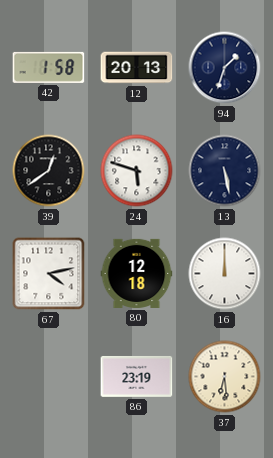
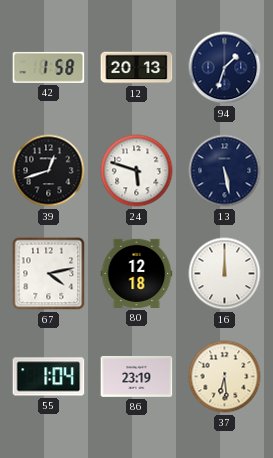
39: 12:39 -> 12:42
55: none -> 1:04
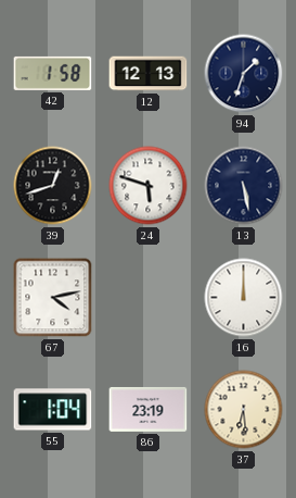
12: 20:13 -> 12:13
80: 12:18 -> none
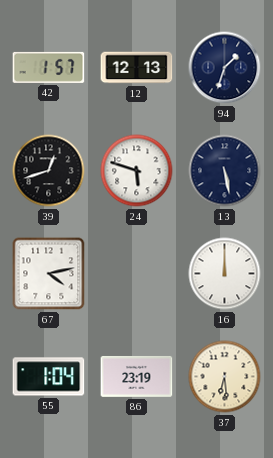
42: 1:58 -> 1:57
